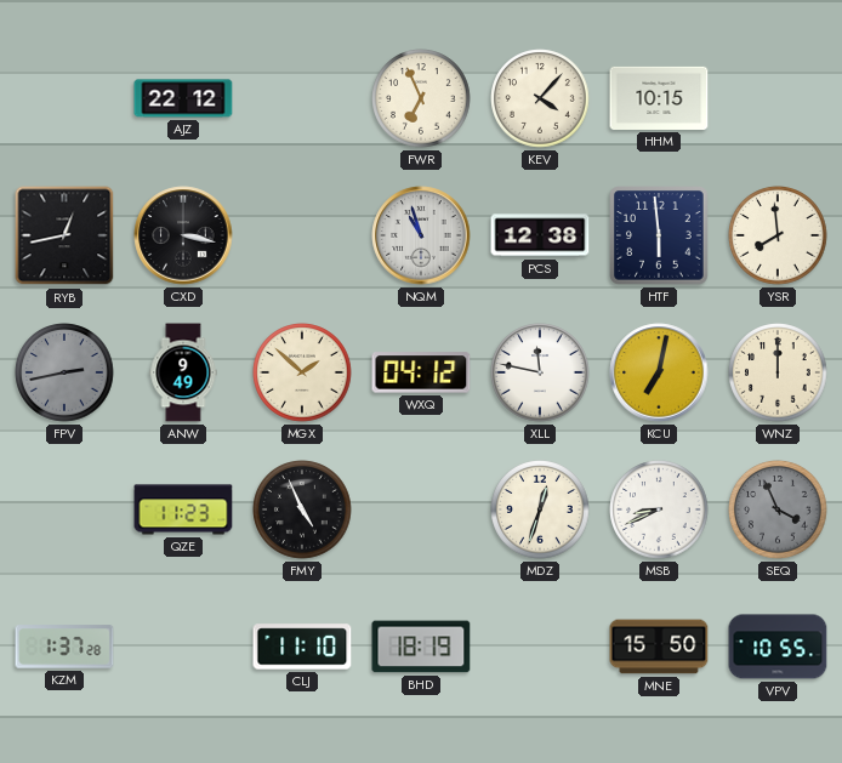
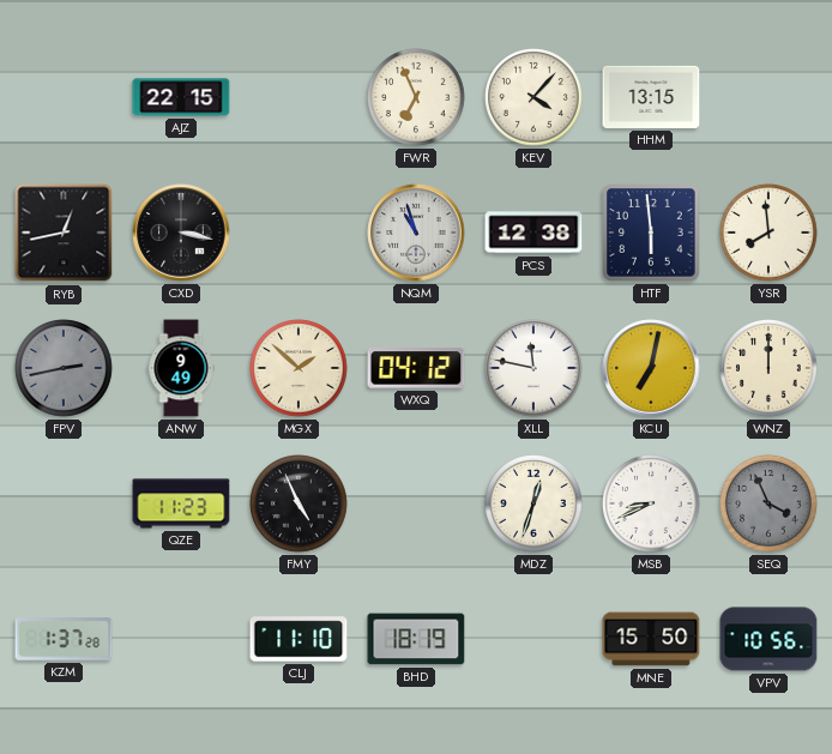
AJZ: 22:12 -> 22:15
HHM: 10:15 -> 13:15
VPV: 10:55 -> 10:56
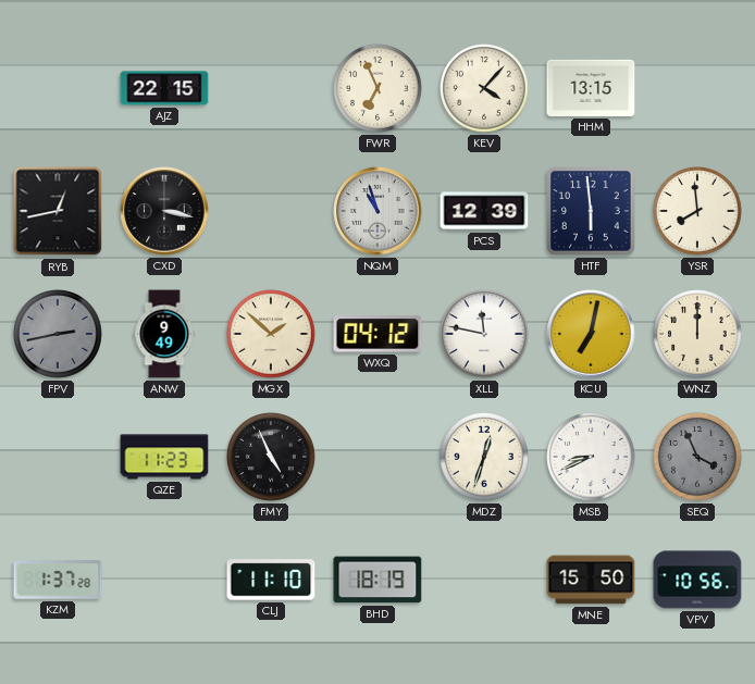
PCS: 12:38 -> 12:39
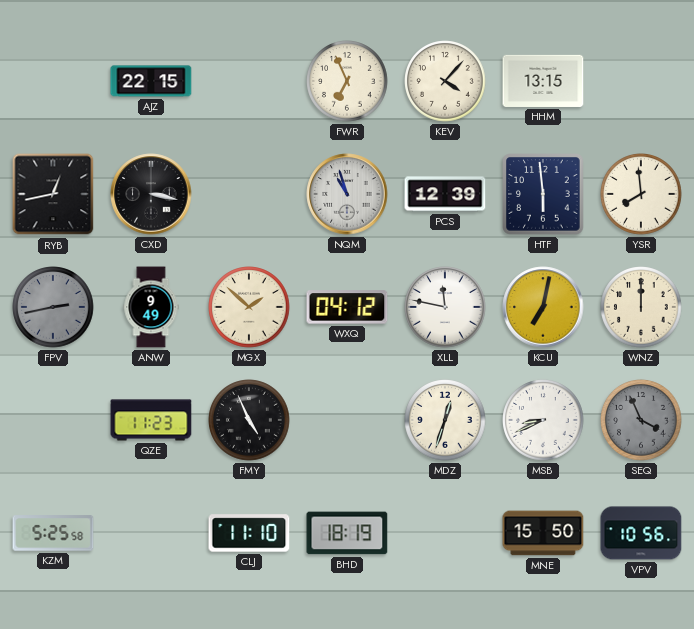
KZM: 1:37 -> 5:25
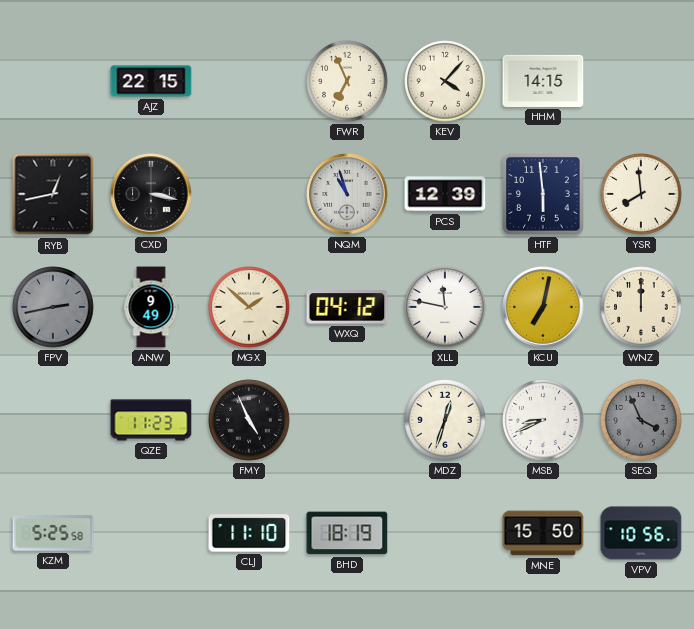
HHM: 13:15 -> 14:15
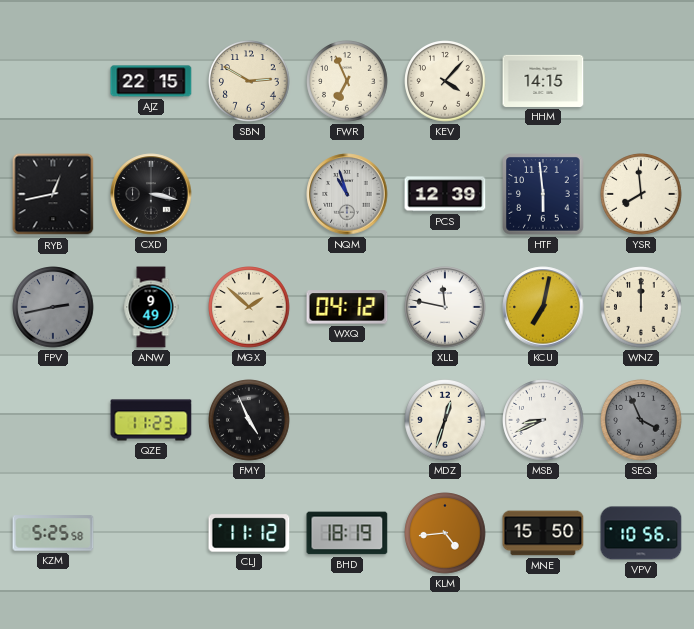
SBN: none -> 2:50
CLJ: 11:10 -> 11:12
KLM: none -> 4:44
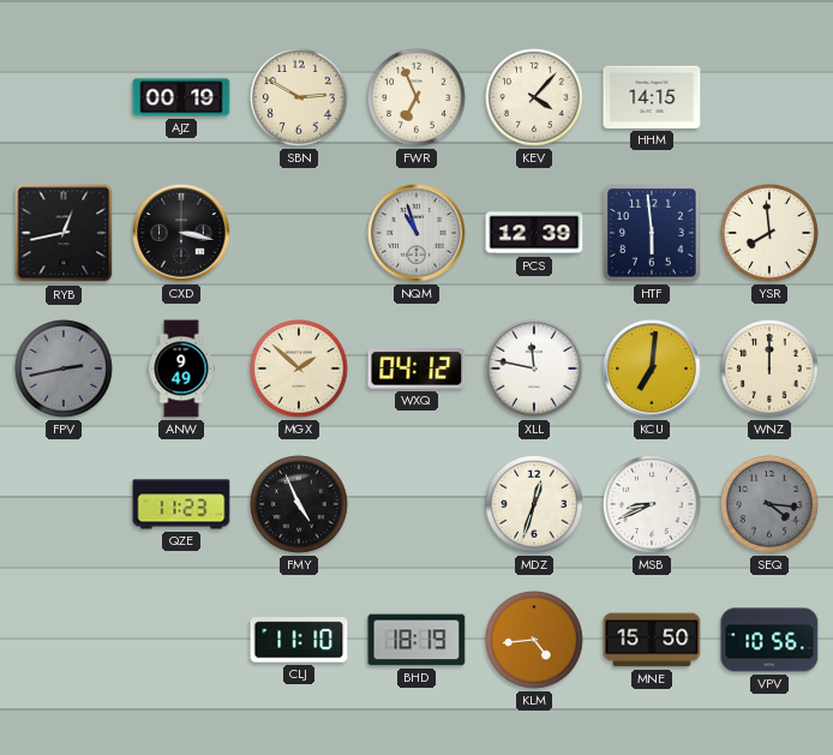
AJZ: 22:15 -> 00:19
KCU: 7:02 -> 7:01
SEQ: 3:56 -> 4:16
KZM: 5:25 -> none
CLJ: 11:12 -> 11:10
